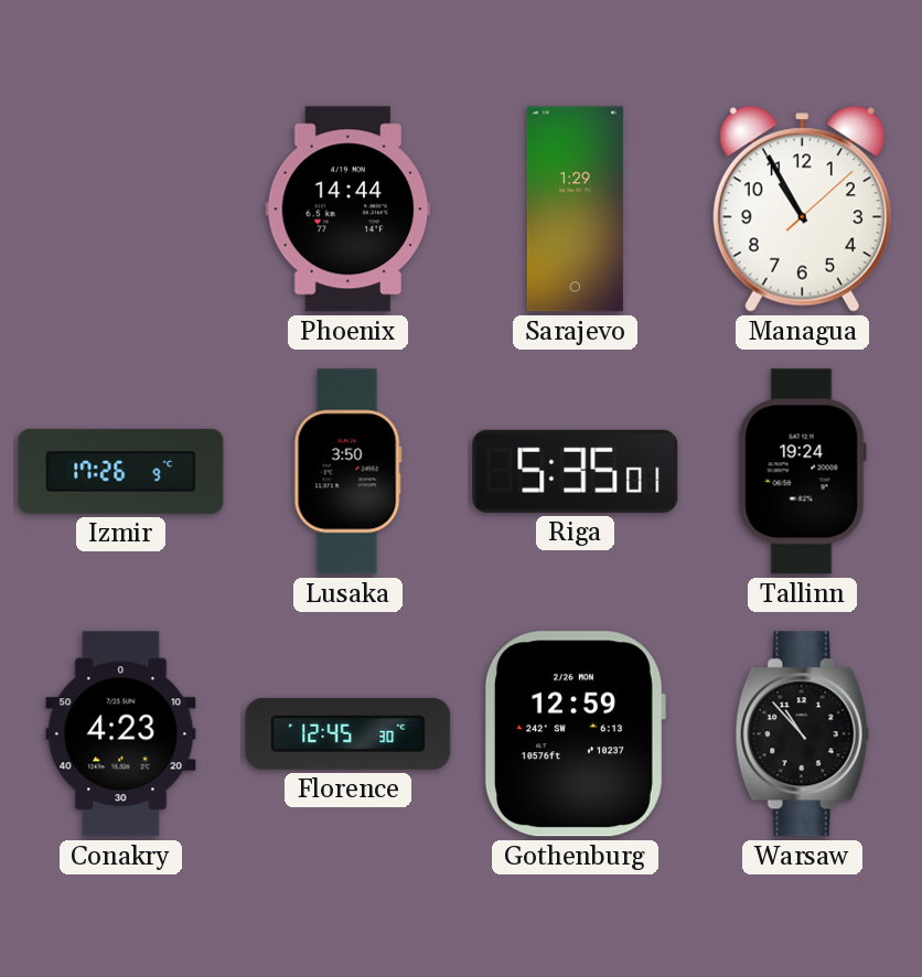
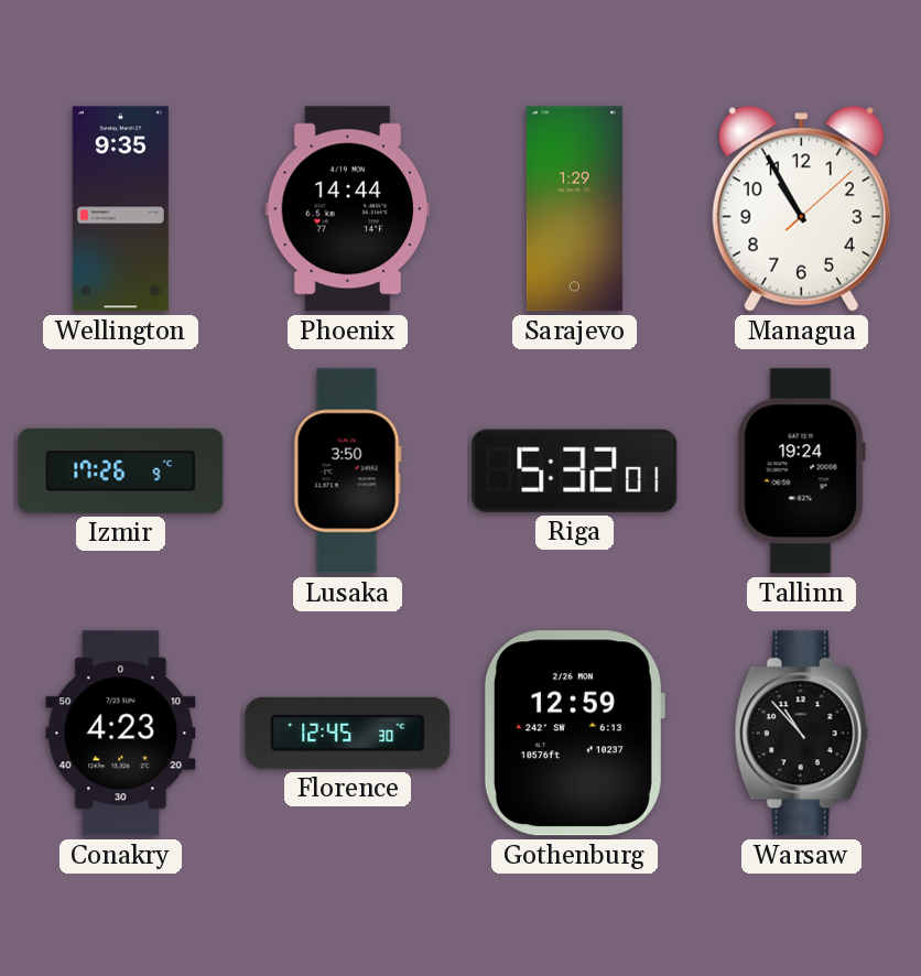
Wellington: none -> 9:35
Riga: 5:35 -> 5:32
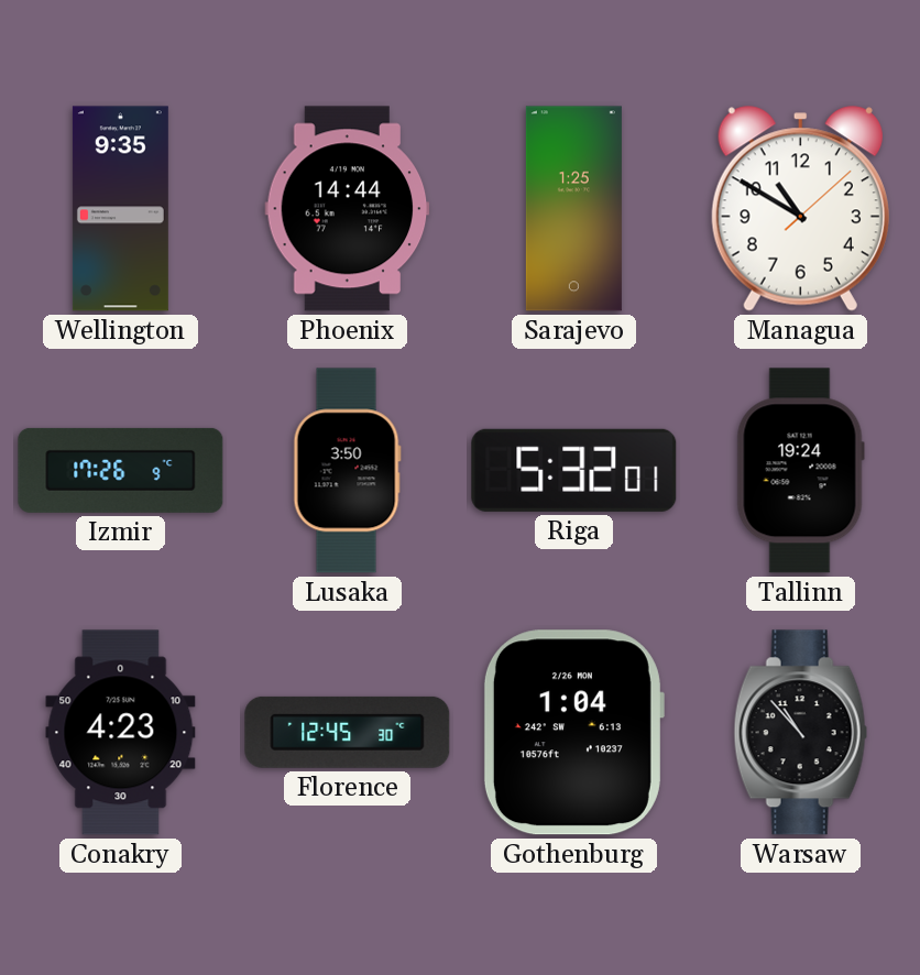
Sarajevo: 1:29 -> 1:25
Managua: 10:55 -> 10:50
Gothenburg: 12:59 -> 1:04
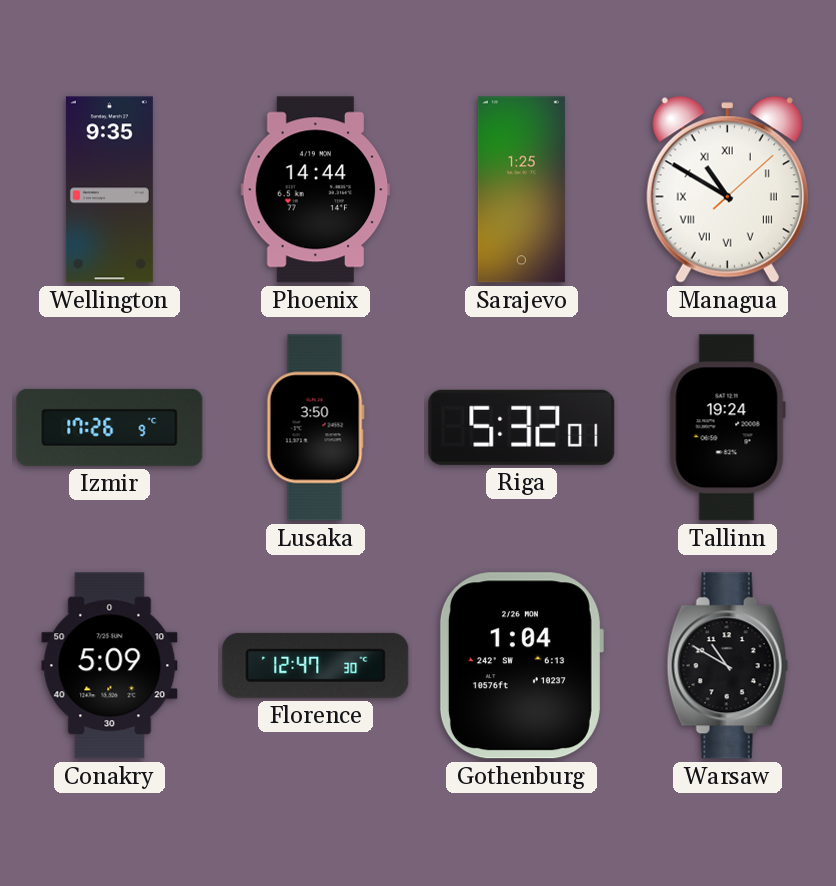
Managua numerals: Arabic -> Roman
Conakry: 4:23 -> 5:09
Florence: 12:45 -> 12:47
Warsaw: 10:53 -> 10:50
